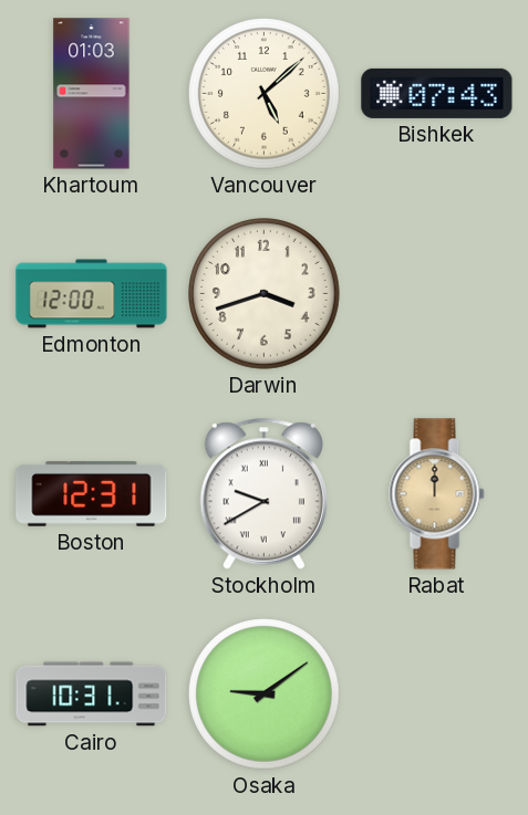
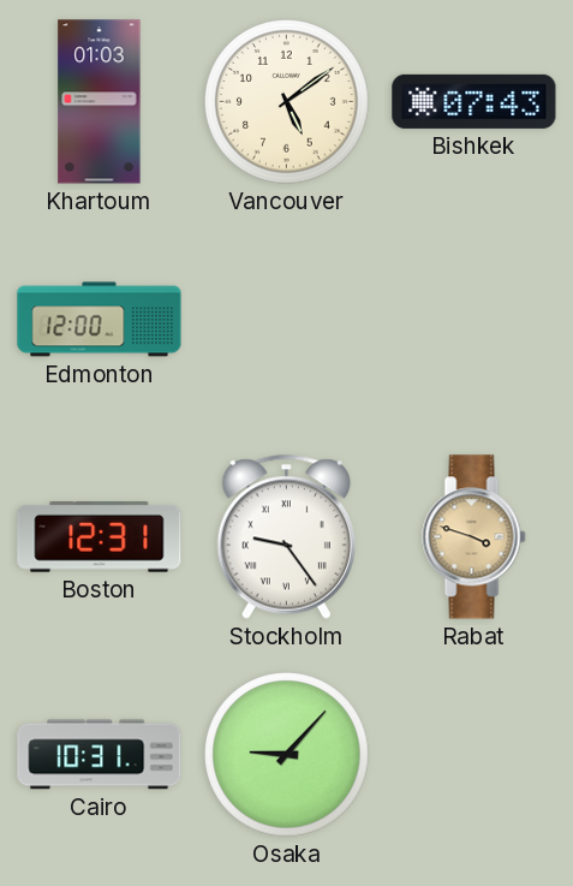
Vancouver: 5:08 -> 5:09
Darwin: 3:42 -> none
Stockholm: 9:40 -> 9:24
Rabat: 12:00 -> 3:48
Osaka: 9:09 -> 9:07
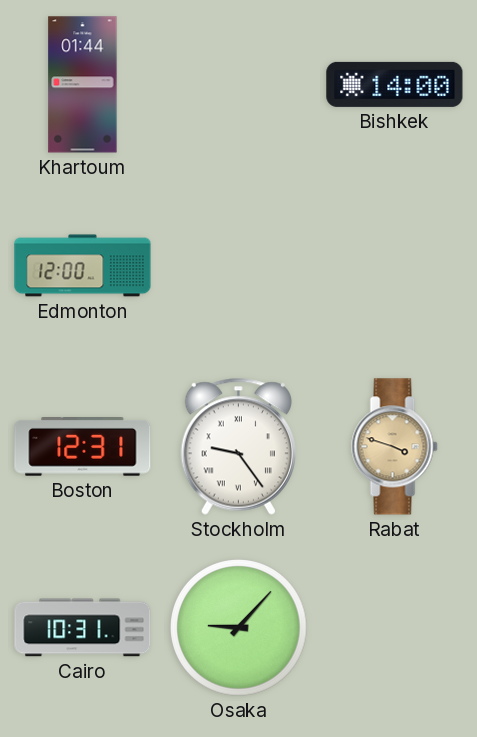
Khartoum: 01:03 -> 01:44
Vancouver: 5:09 -> none
Bishkek: 07:43 -> 14:00
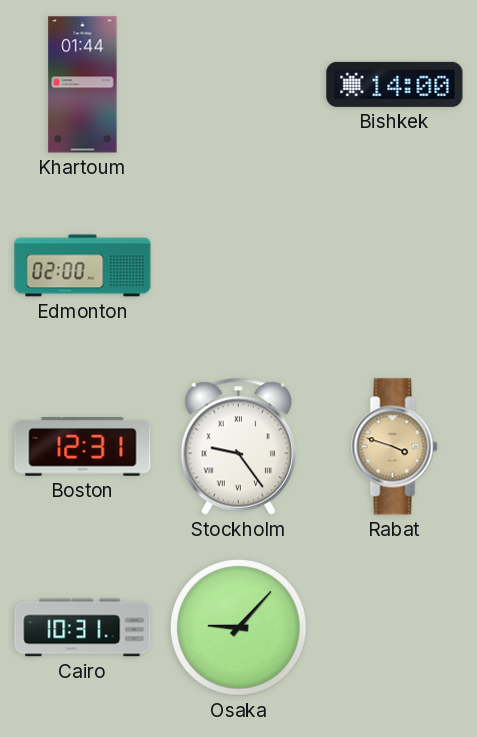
Edmonton: 12:00 -> 02:00
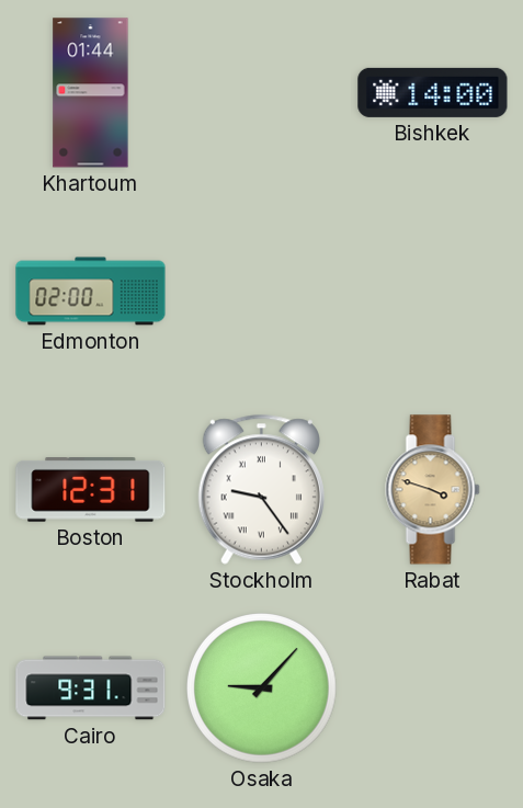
Cairo: 10:31 -> 9:31
